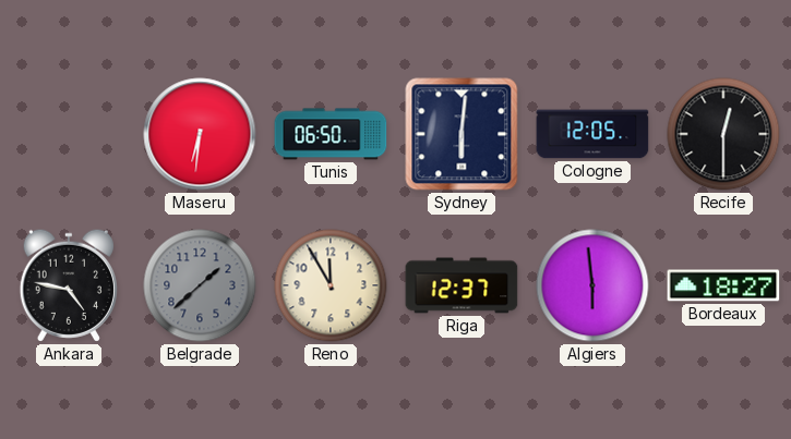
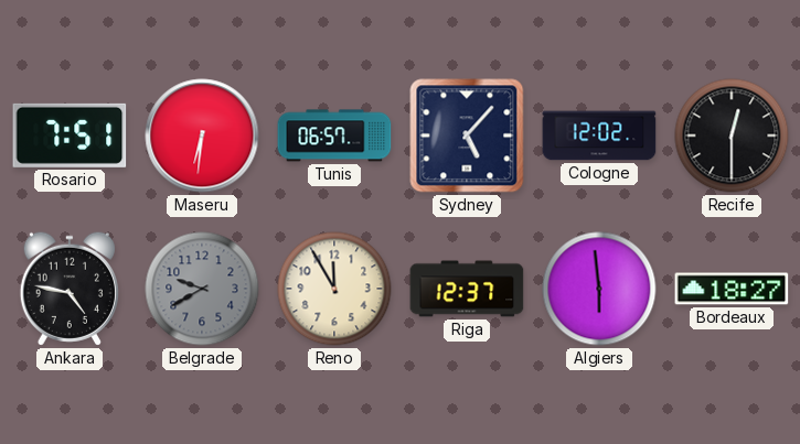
Rosario: none -> 7:51
Tunis: 06:50 -> 06:57
Sydney: 6:01 -> 5:07
Cologne: 12:05 -> 12:02
Belgrade: 1:38 -> 9:40
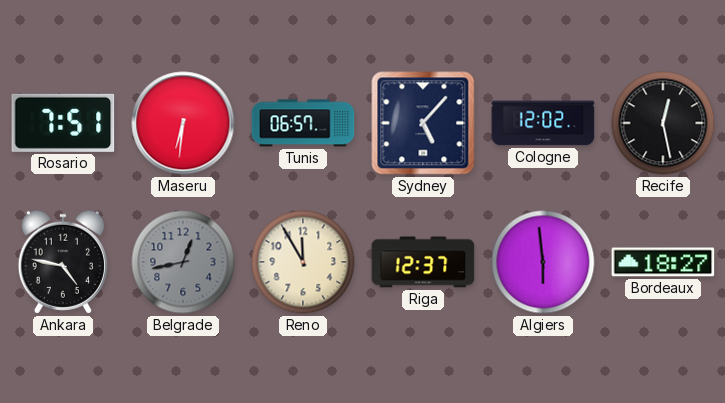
Recife: 12:30 -> 12:28
Belgrade: 9:40 -> 12:43
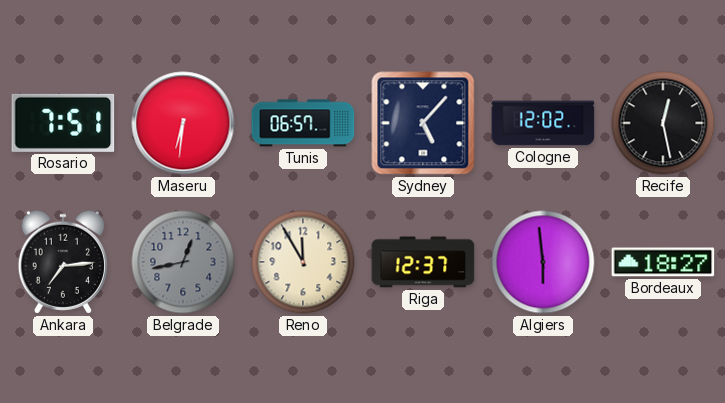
Ankara: 4:47 -> 7:14
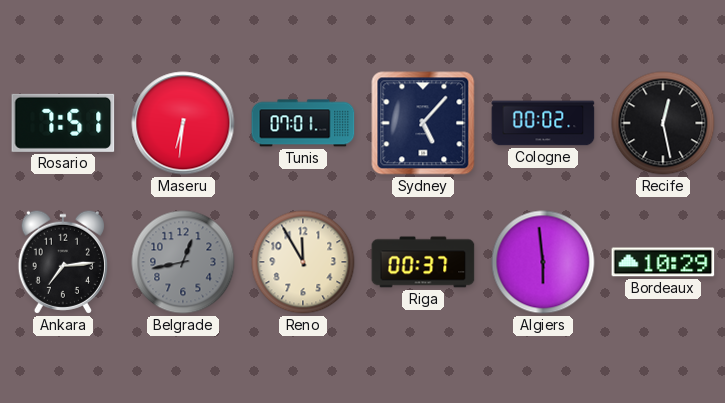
Tunis: 06:57 -> 07:01
Cologne: 12:02 -> 00:02
Riga: 12:37 -> 00:37
Bordeaux: 18:27 -> 10:29
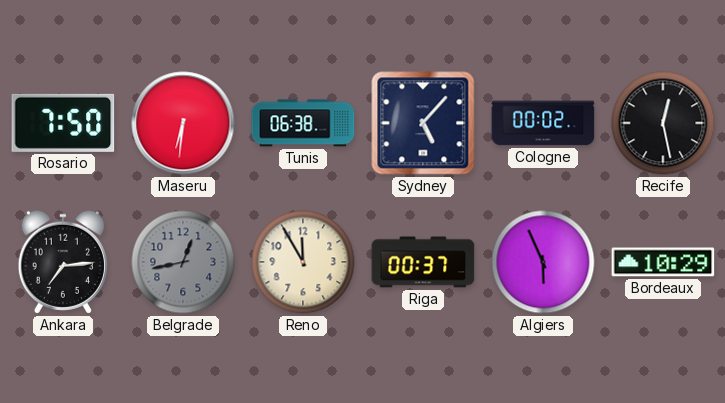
Rosario: 7:51 -> 7:50
Tunis: 07:01 -> 06:38
Algiers: 5:59 -> 5:56
